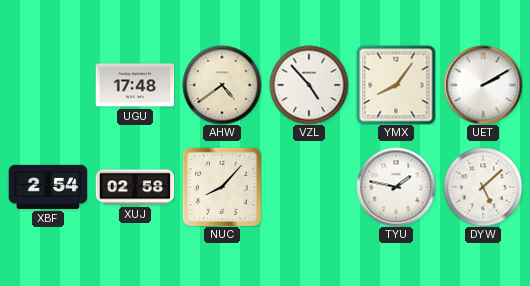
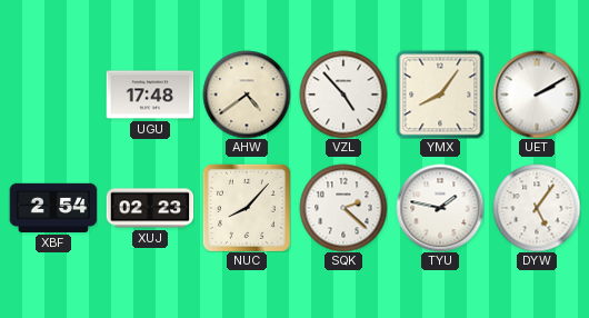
XUJ: 02:58 -> 02:23
SQK: none -> 2:22
DYW: 5:08 -> 5:06
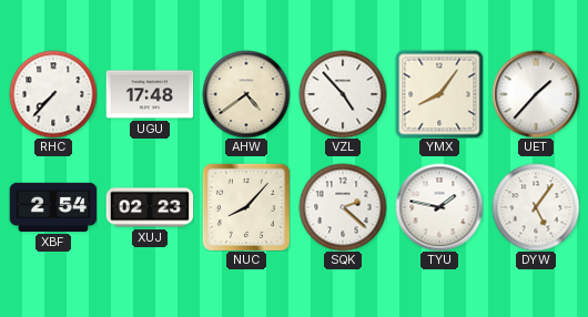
RHC: none -> 7:37
UET: 2:10 -> 1:37
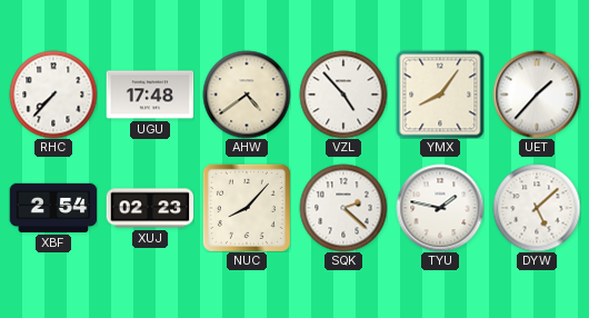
DYW: 5:06 -> 5:08
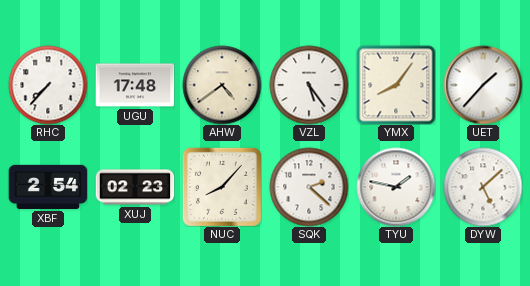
VZL: 4:53 -> 5:24
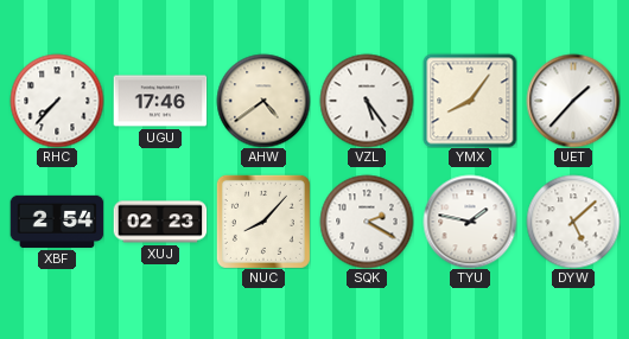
UGU: 17:48 -> 17:46
SQK: 2:22 -> 2:20
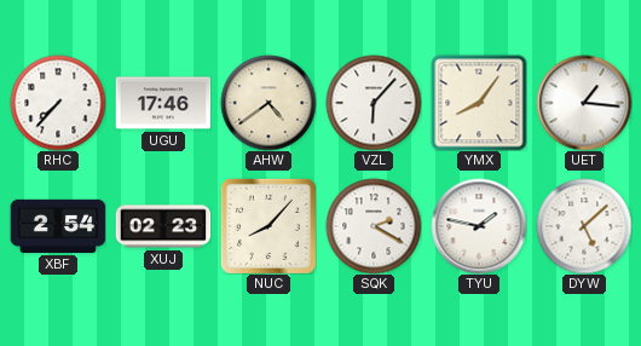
VZL: 5:24 -> 6:07
UET: 1:37 -> 1:16
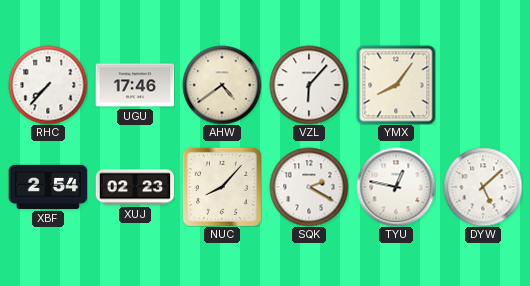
UET: 1:16 -> none
TYU: 1:47 -> 12:47
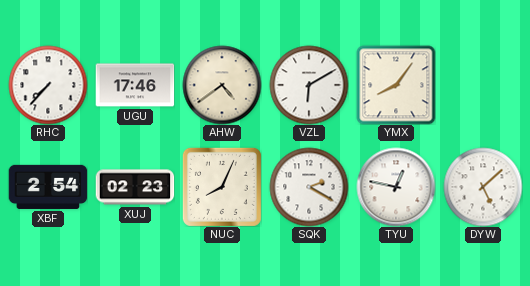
VZL: 6:07 -> 6:10
NUC: 8:07 -> 8:04
